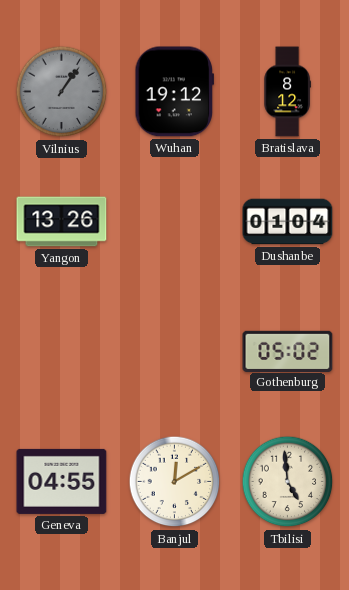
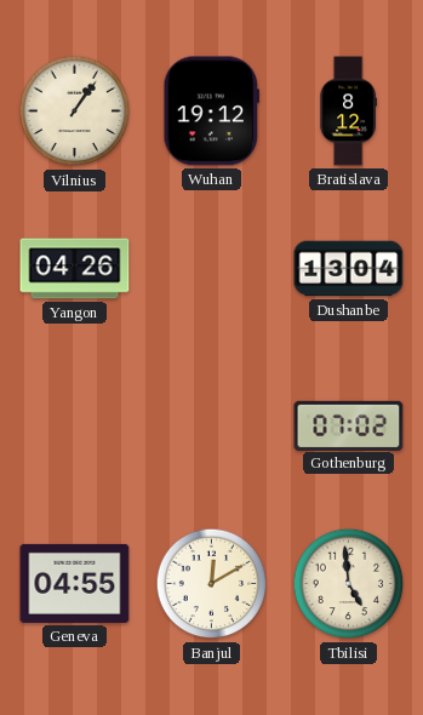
Vilnius dial: grey -> cream
Yangon: 13:26 -> 04:26
Dushanbe: 01:04 -> 13:04
Gothenburg: 05:02 -> 07:02
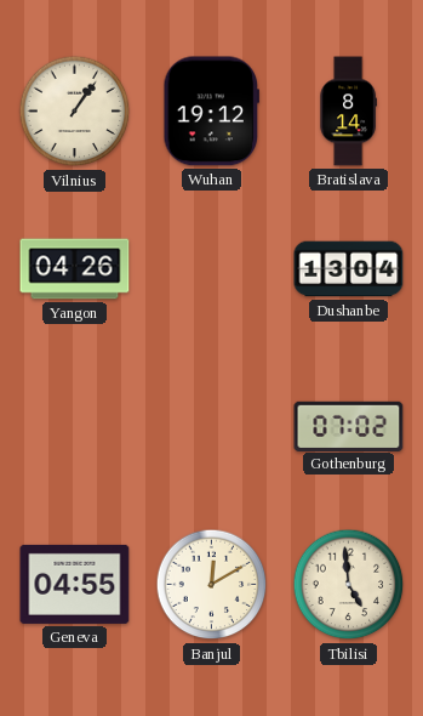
Bratislava: 8:12 -> 8:14
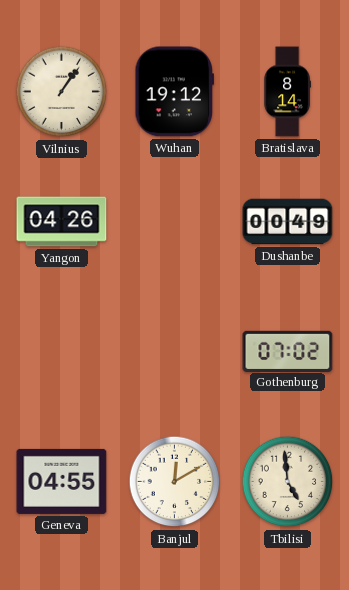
Dushanbe: 13:04 -> 00:49
